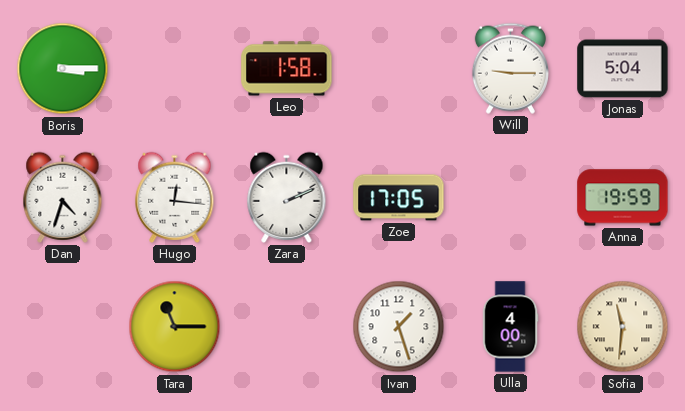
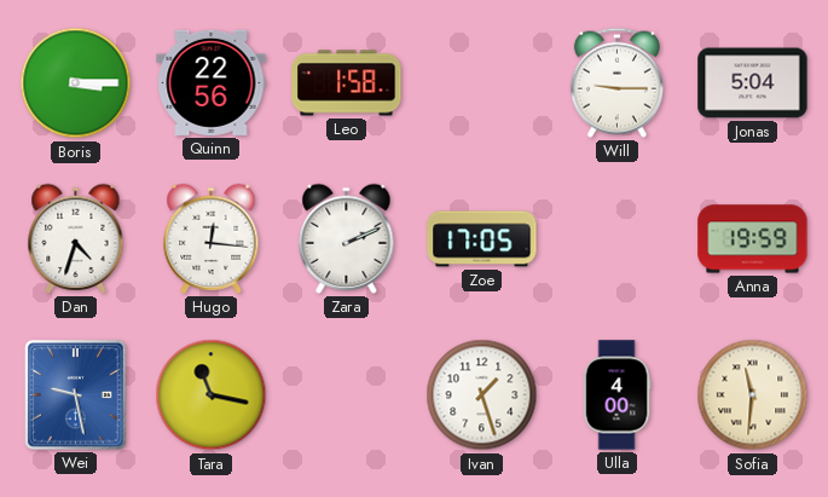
Quinn: none -> 22:56
Wei: none -> 9:28
Tara: 11:15 -> 11:17
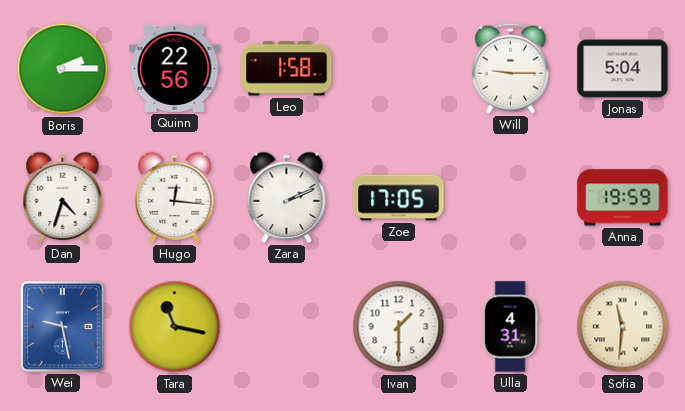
Boris: 3:15 -> 2:15
Ivan: 1:27 -> 1:30
Ulla: 4:00 -> 4:31
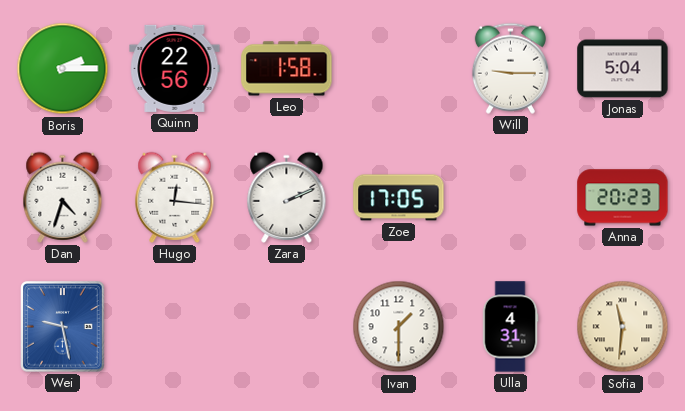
Anna: 19:59 -> 20:23
Tara: 11:17 -> none
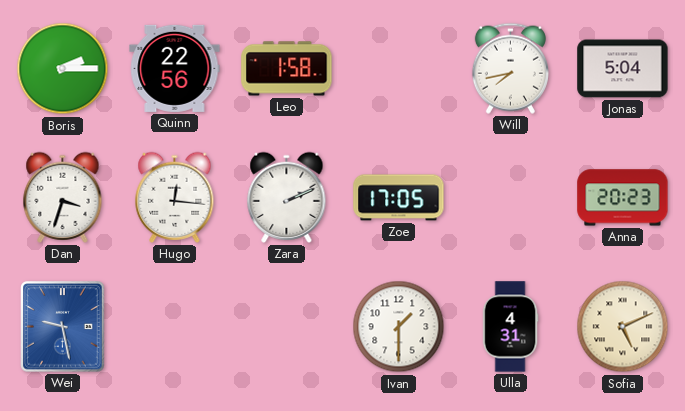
Will: 9:15 -> 7:43
Dan: 4:33 -> 3:33
Sofia: 11:31 -> 5:11
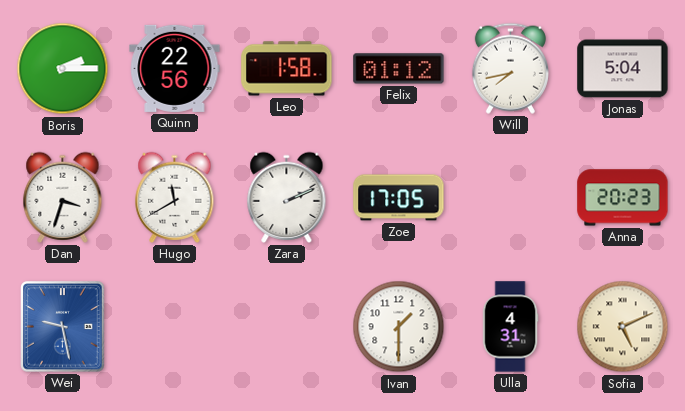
Felix: none -> 01:12
Hugo: 12:16 -> 11:40
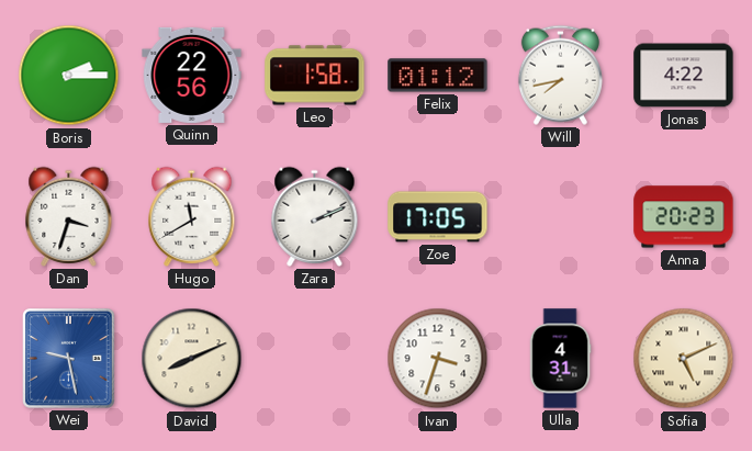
Jonas: 5:04 -> 4:22
David: none -> 8:11
Ivan: 1:30 -> 3:33
